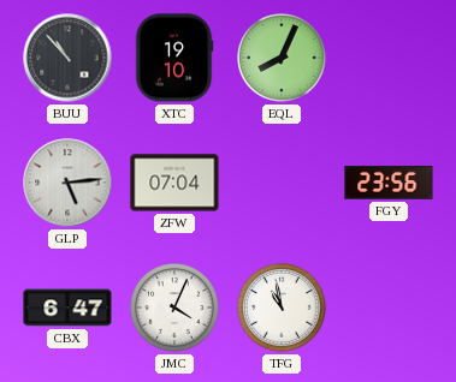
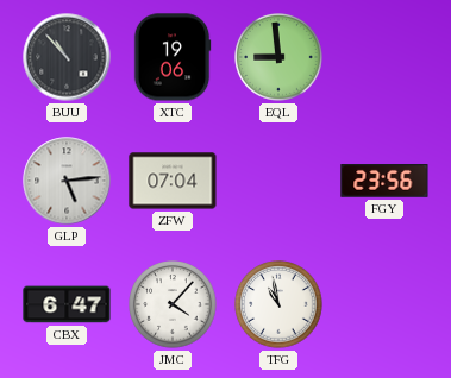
XTC: 19:10 -> 19:06
EQL: 8:04 -> 8:59
JMC: 4:04 -> 4:07
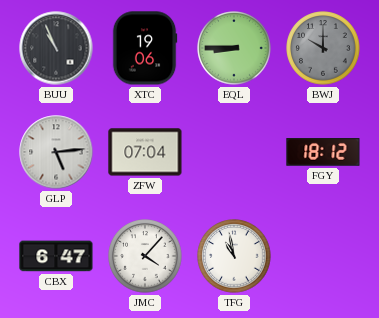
BUU: 10:53 -> 10:56
EQL: 8:59 -> 8:45
BWJ: none -> 10:00
FGY: 23:56 -> 18:12
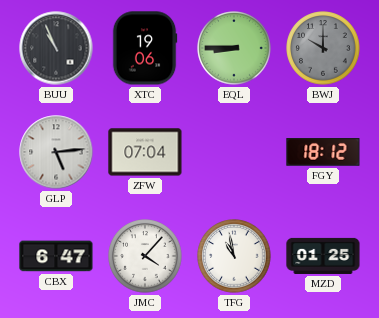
MZD: none -> 01:25
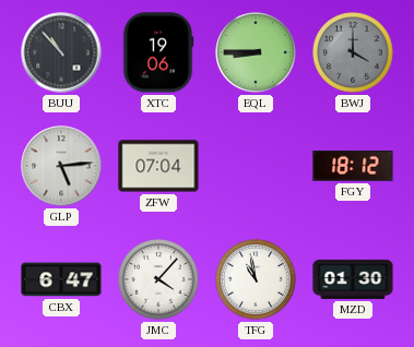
BUU: 10:56 -> 10:53
BWJ: 10:00 -> 4:00
MZD: 01:25 -> 01:30
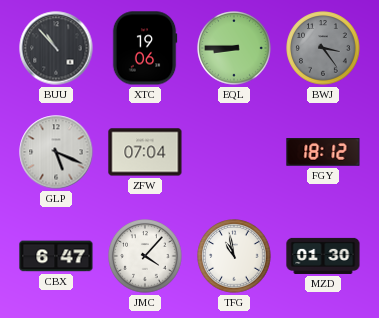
BWJ: 4:00 -> 3:24
GLP: 5:14 -> 5:19
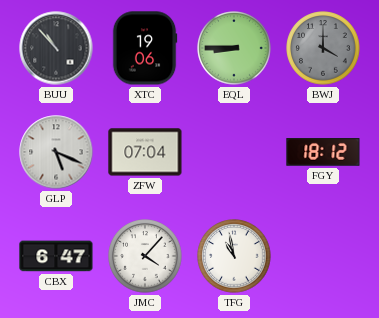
BWJ: 3:24 -> 4:00
MZD: 01:30 -> none
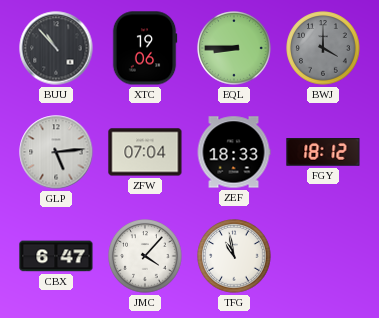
GLP: 5:19 -> 5:14
ZEF: none -> 18:33
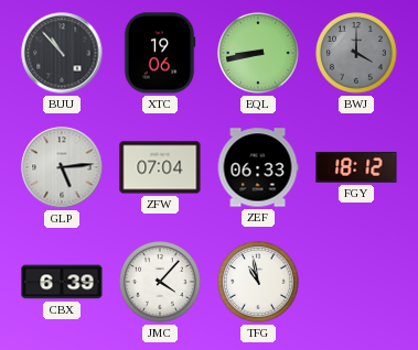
EQL: 8:45 -> 8:43
ZEF: 18:33 -> 06:33
CBX: 6:47 -> 6:39
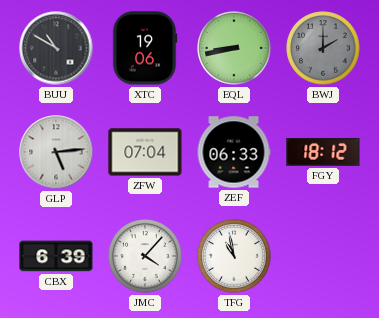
BUU: 10:53 -> 10:50
BWJ: 4:00 -> 2:00
